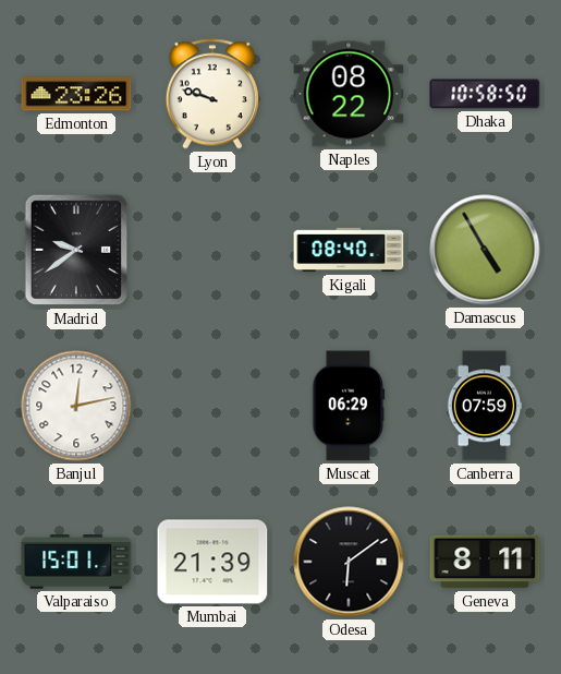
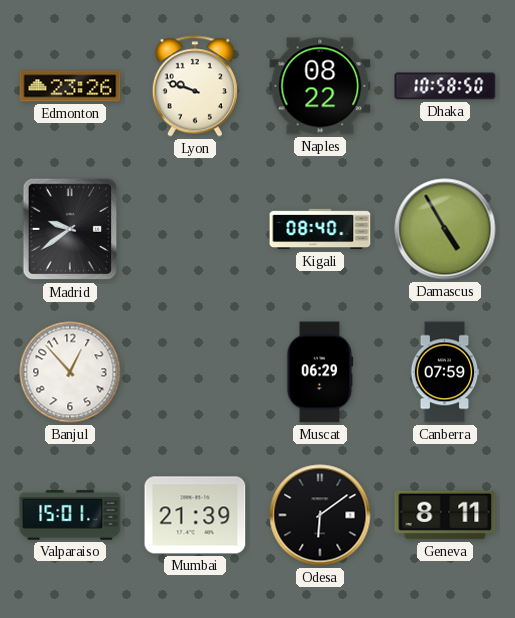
Banjul: 12:13 -> 12:53
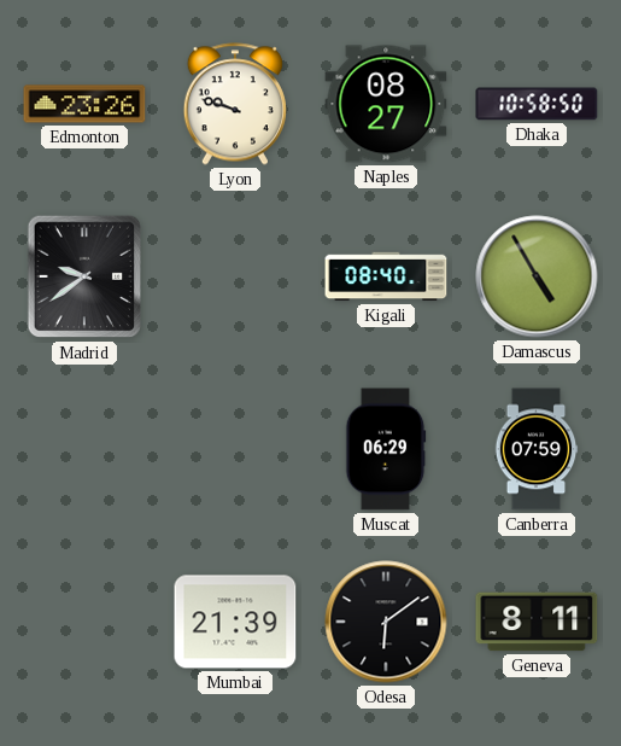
Naples: 08:22 -> 08:27
Banjul: 12:53 -> none
Valparaiso: 15:01 -> none
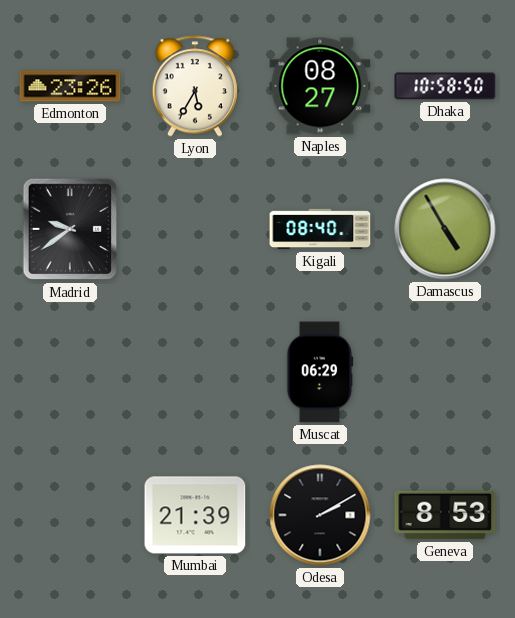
Lyon: 9:48 -> 5:35
Canberra: 07:59 -> none
Odesa: 6:09 -> 2:10
Geneva: 8:11 -> 8:53
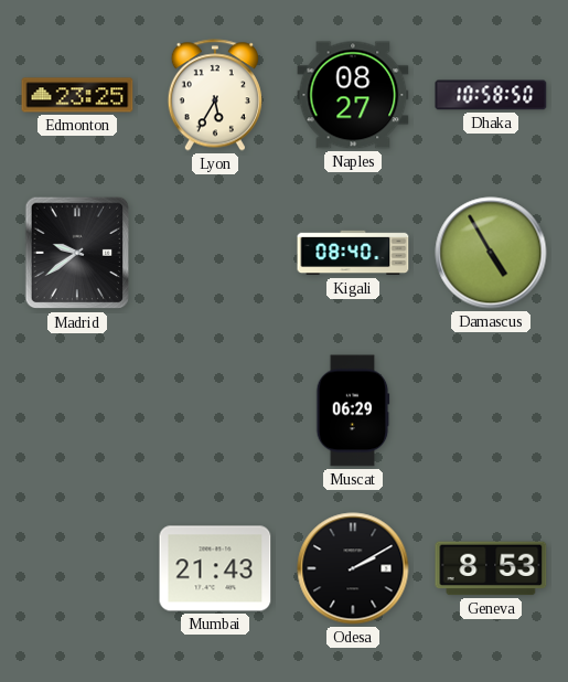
Edmonton: 23:26 -> 23:25
Mumbai: 21:39 -> 21:43
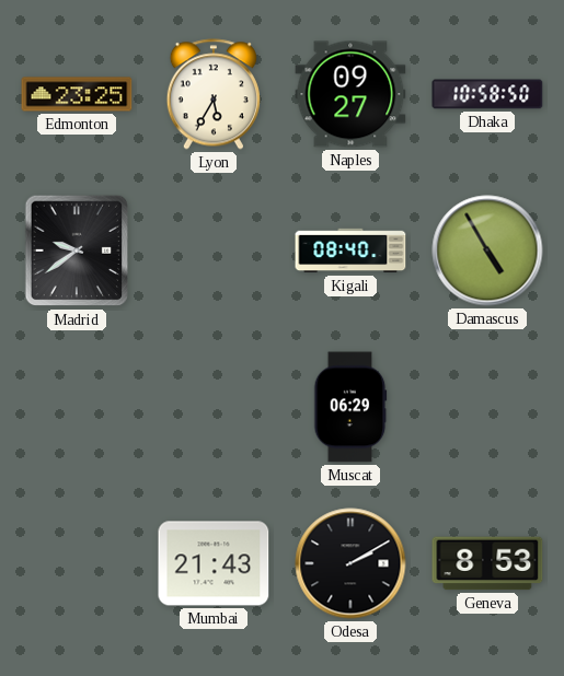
Naples: 08:27 -> 09:27
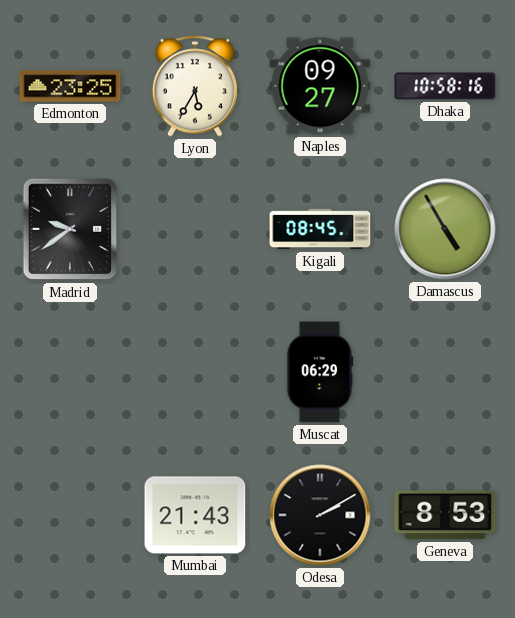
Dhaka: 10:58:50 -> 10:58:16
Kigali: 08:40 -> 08:45
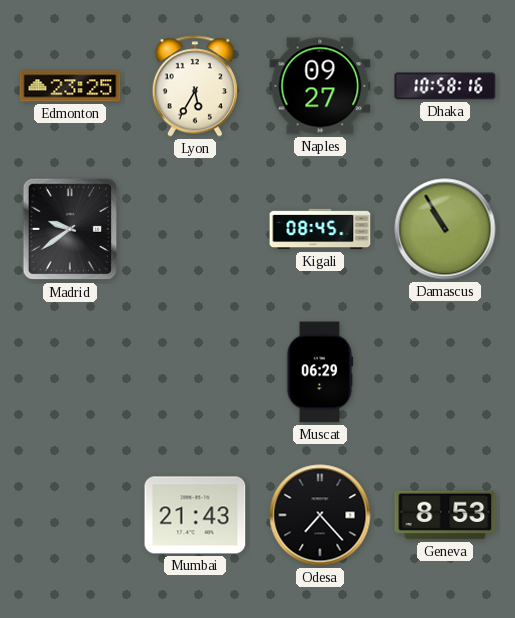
Damascus: 4:55 -> 10:55
Odesa: 2:10 -> 7:23
